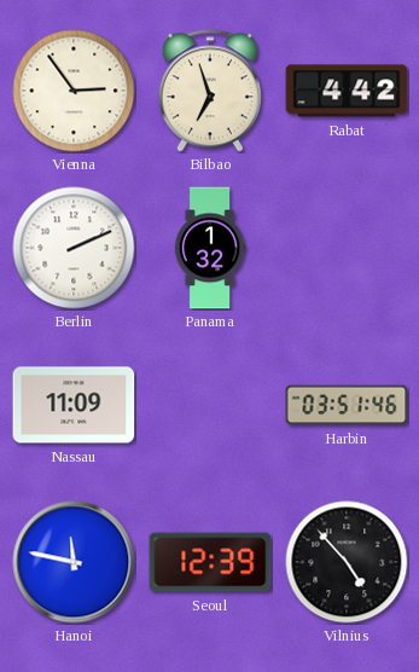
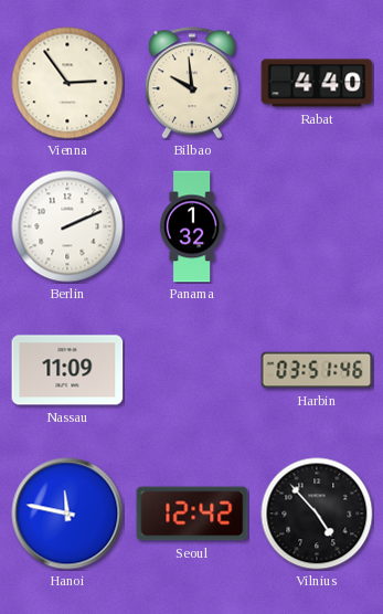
Bilbao: 6:57 -> 9:59
Rabat: 4:42 -> 4:40
Seoul: 12:39 -> 12:42
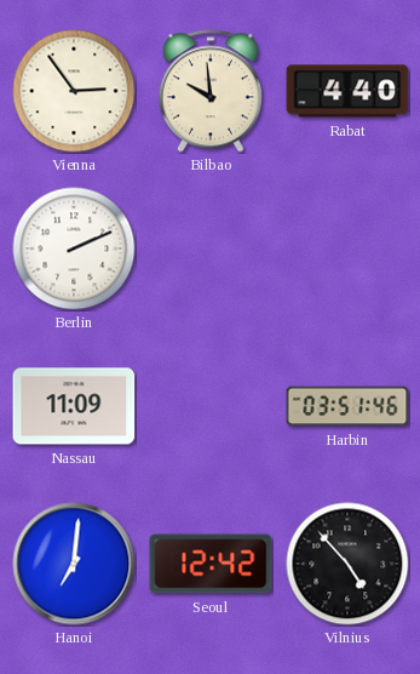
Panama: 1:32 -> none
Hanoi: 11:47 -> 7:01
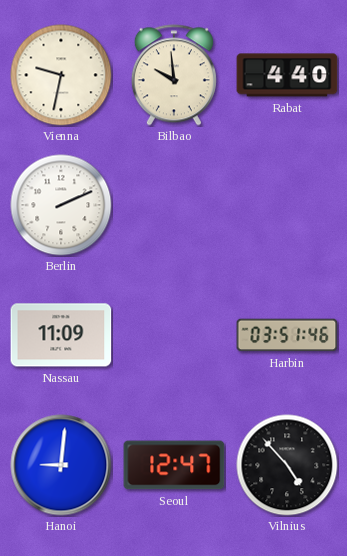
Vienna: 2:54 -> 9:32
Hanoi: 7:01 -> 9:01
Seoul: 12:42 -> 12:47
